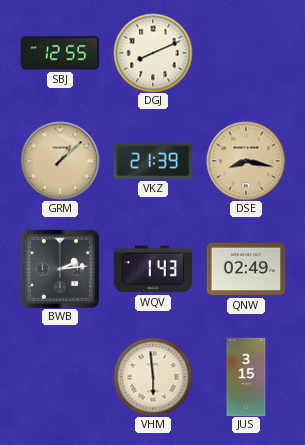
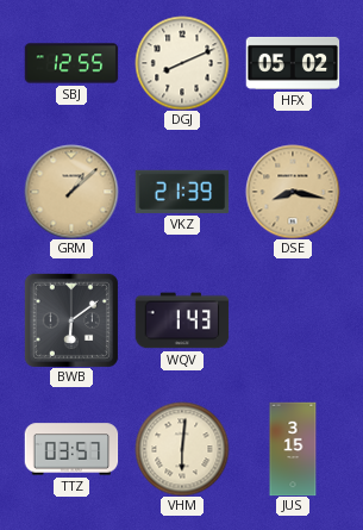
HFX: none -> 05:02
BWB: 2:14 -> 6:09
QNW: 02:49 -> none
TTZ: none -> 03:57
VHM: 5:59 -> 6:01
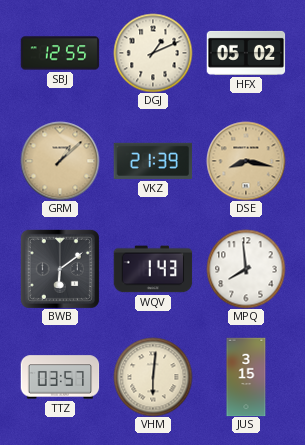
DGJ: 8:11 -> 1:11
MPQ: none -> 7:59
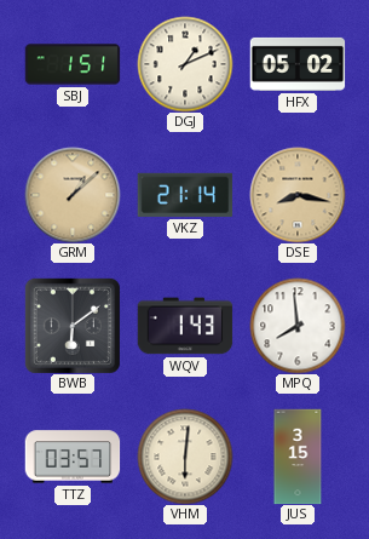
SBJ: 12:55 -> 1:51
VKZ: 21:39 -> 21:14
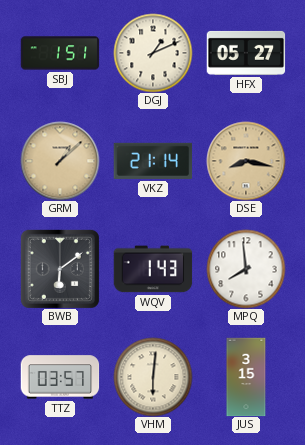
HFX: 05:02 -> 05:27
